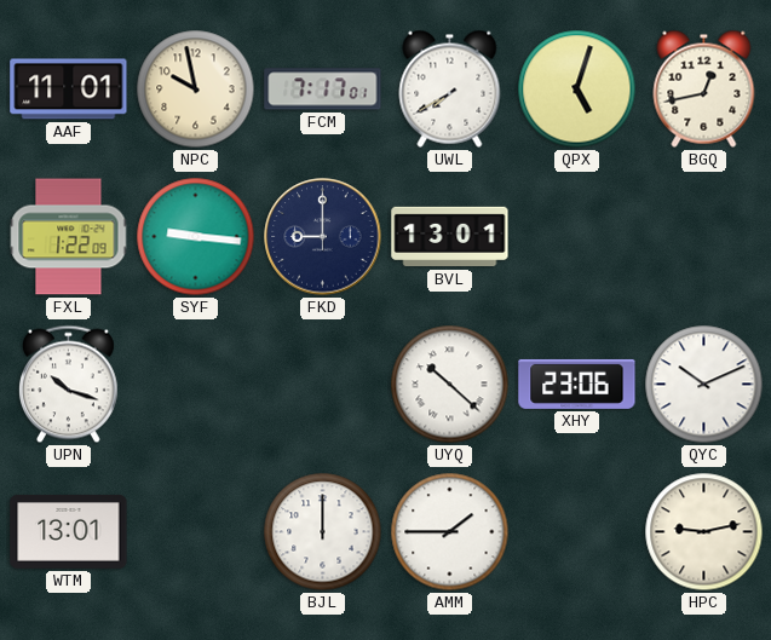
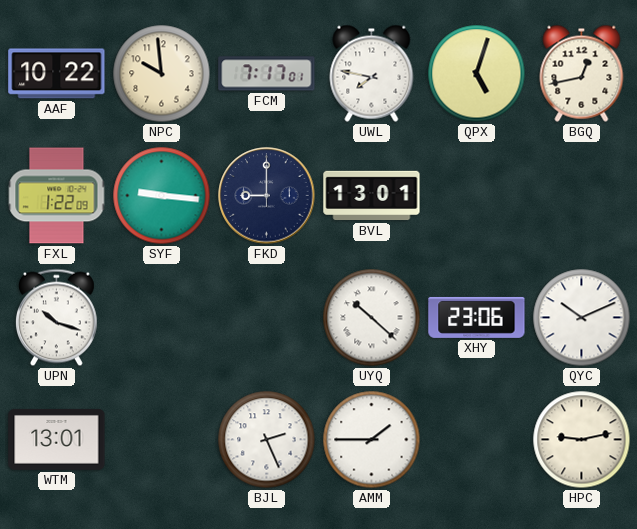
AAF: 11:01 -> 10:22
NPC: 9:58 -> 9:59
UWL: 7:40 -> 7:47
BJL: 12:00 -> 2:26
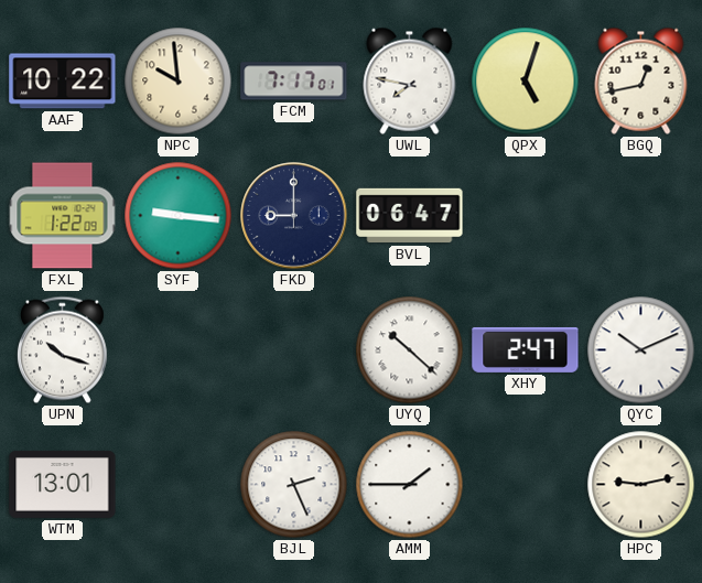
BVL: 13:01 -> 06:47
XHY: 23:06 -> 2:47
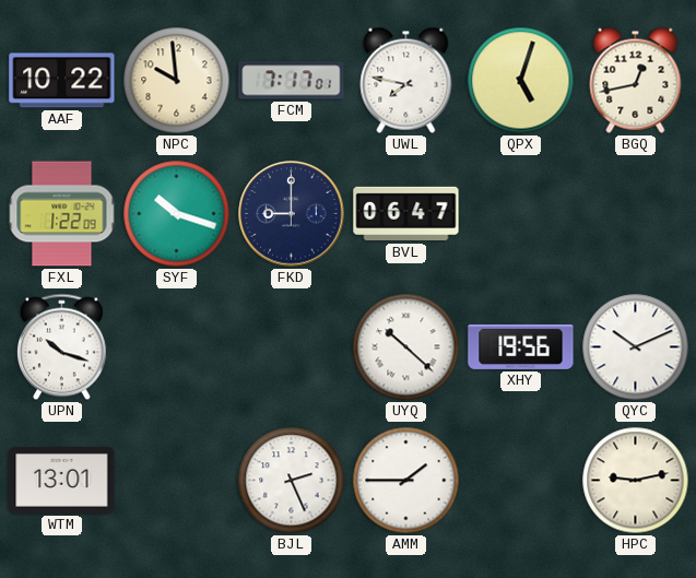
SYF: 9:16 -> 10:18
XHY: 2:47 -> 19:56
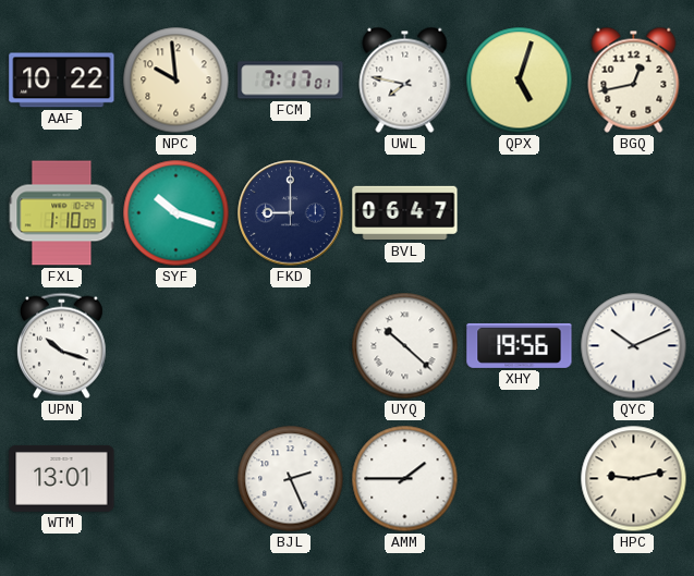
FXL: 1:22 -> 1:10
